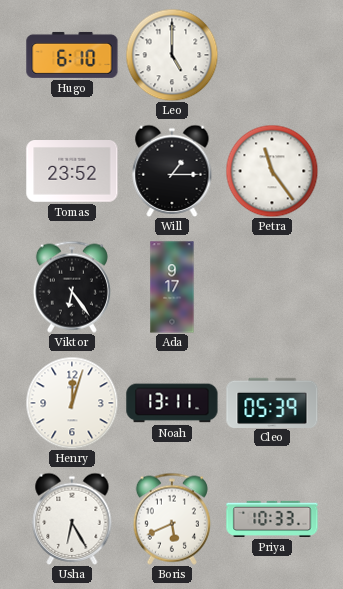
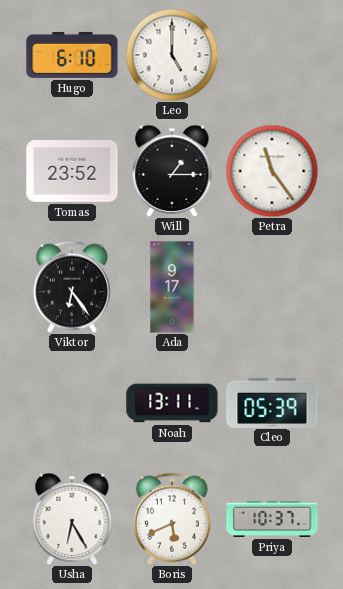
Henry: 12:03 -> none
Priya: 10:33 -> 10:37
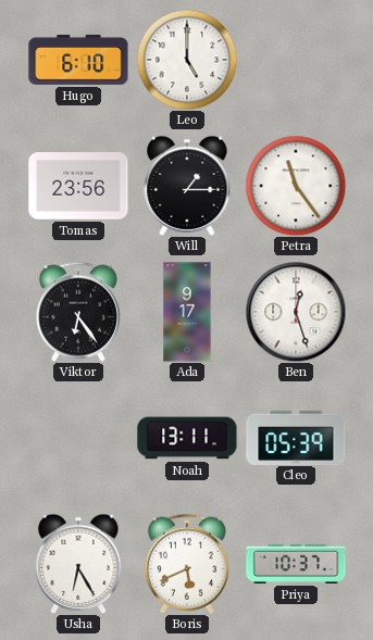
Tomas: 23:52 -> 23:56
Ben: none -> 12:27
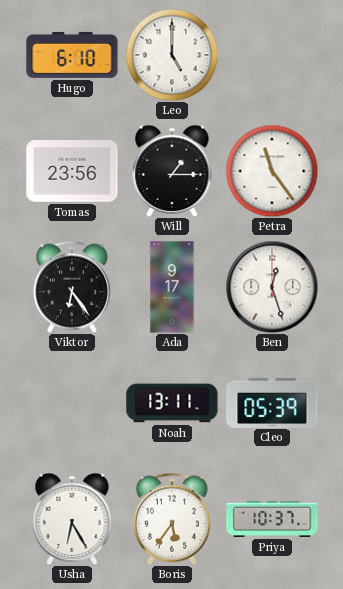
Boris: 5:41 -> 5:36
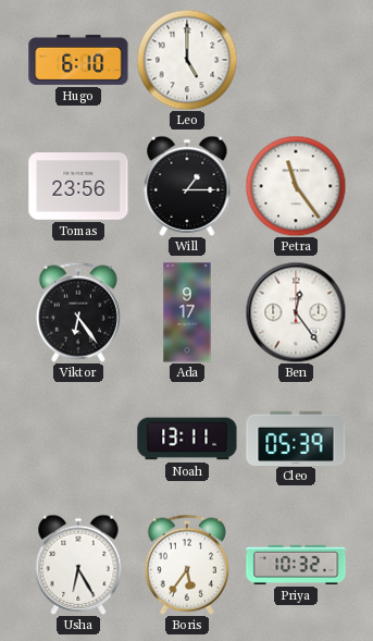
Ben: 12:27 -> 12:24
Priya: 10:37 -> 10:32
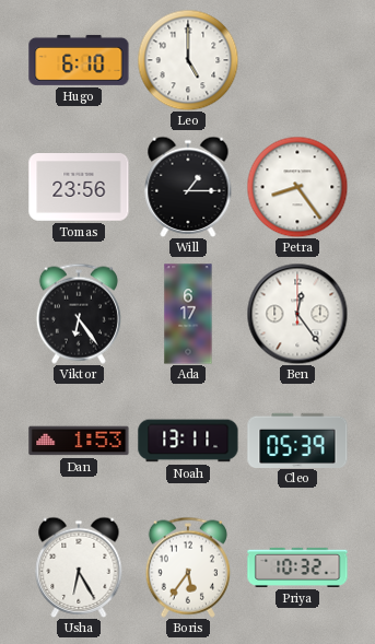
Petra: 11:24 -> 8:24
Ada: 9:17 -> 6:17
Dan: none -> 1:53
